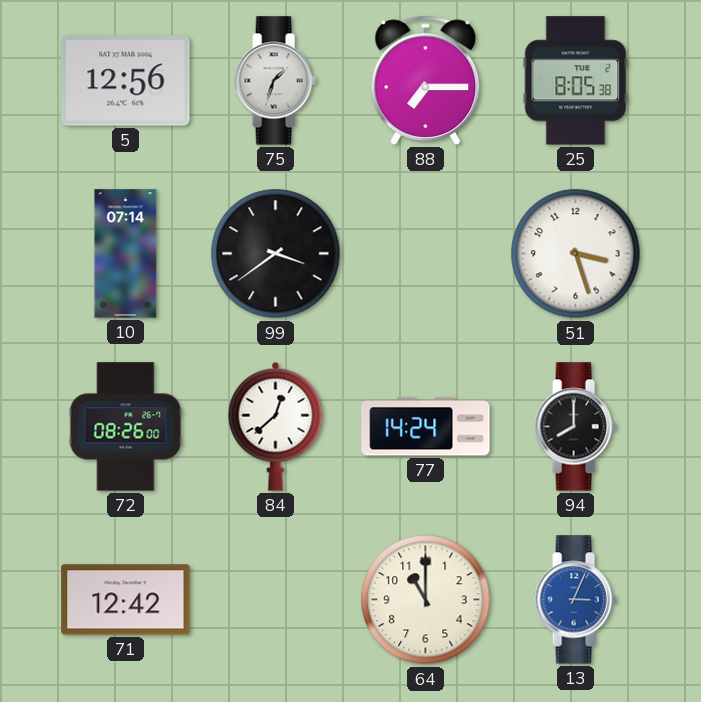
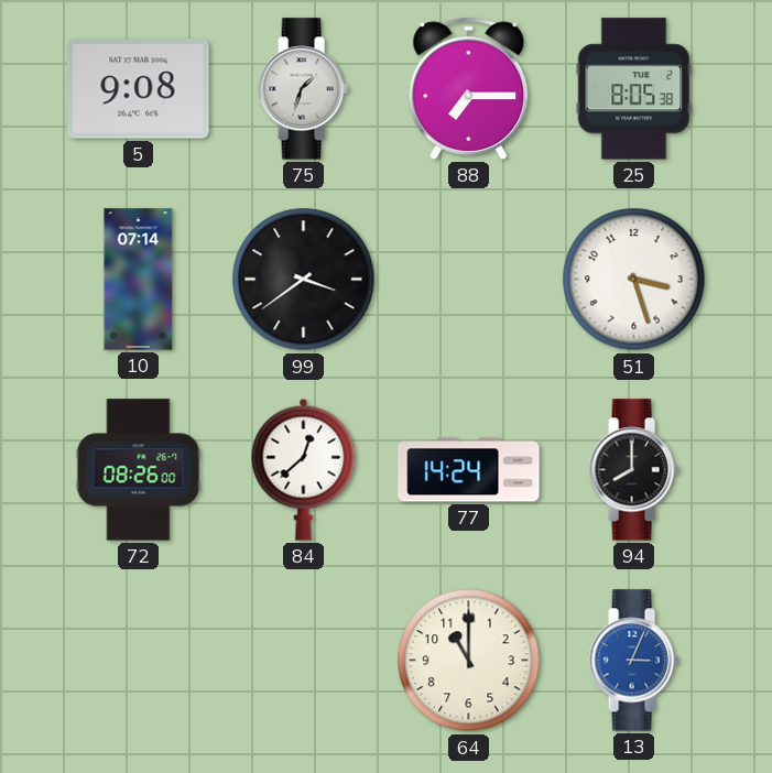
5: 12:56 -> 9:08
71: 12:42 -> none
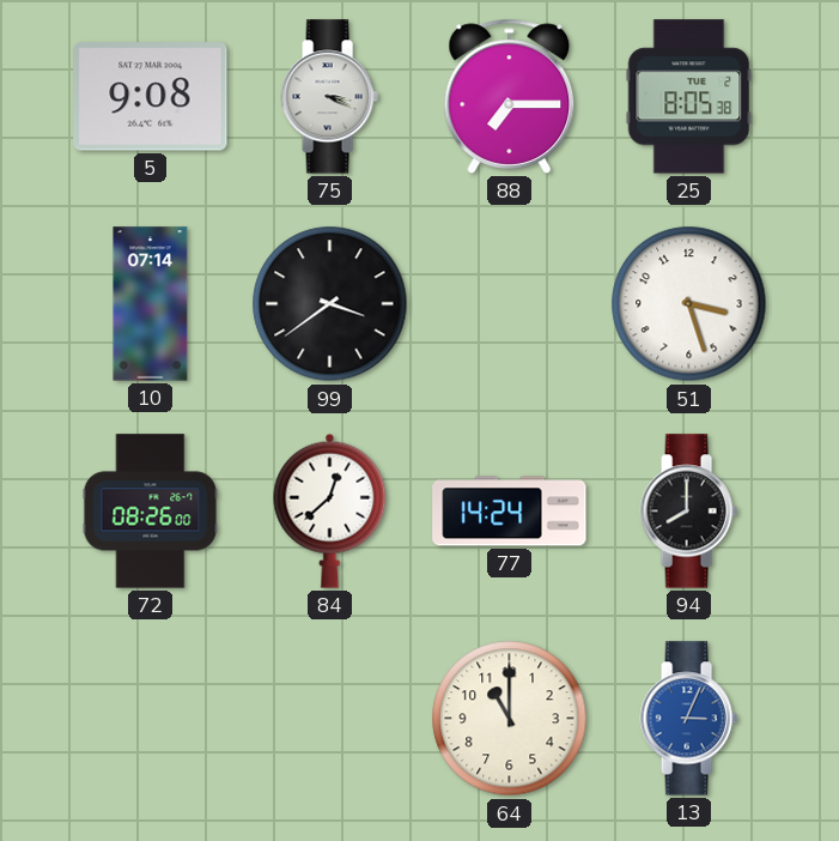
75: 1:33 -> 3:19
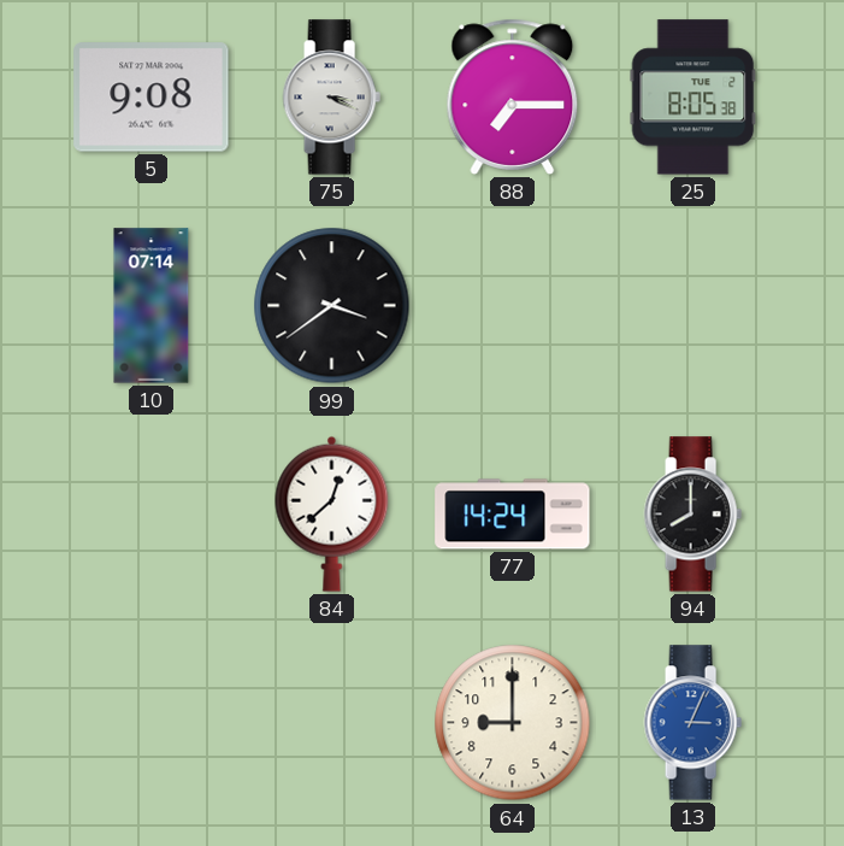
51: 3:27 -> none
72: 08:26 -> none
64: 11:00 -> 9:00
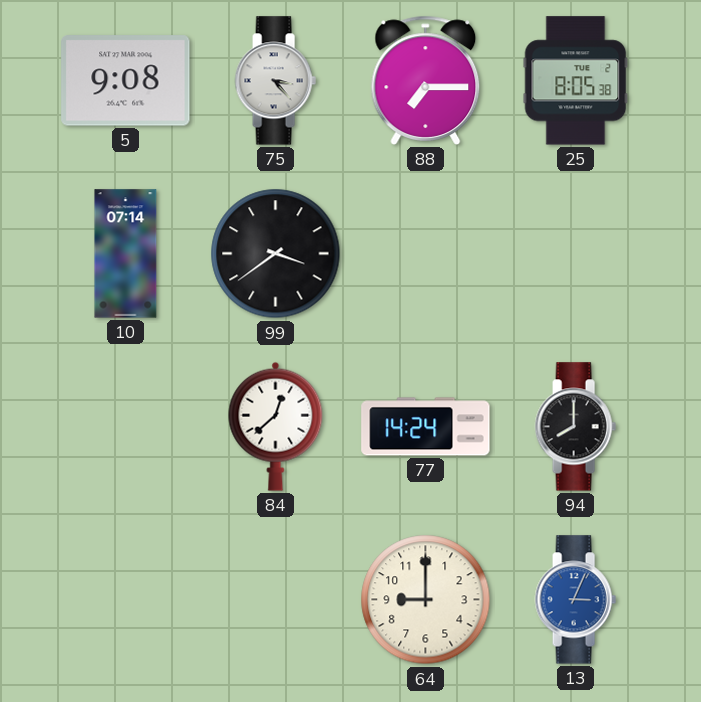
75: 3:19 -> 3:23
